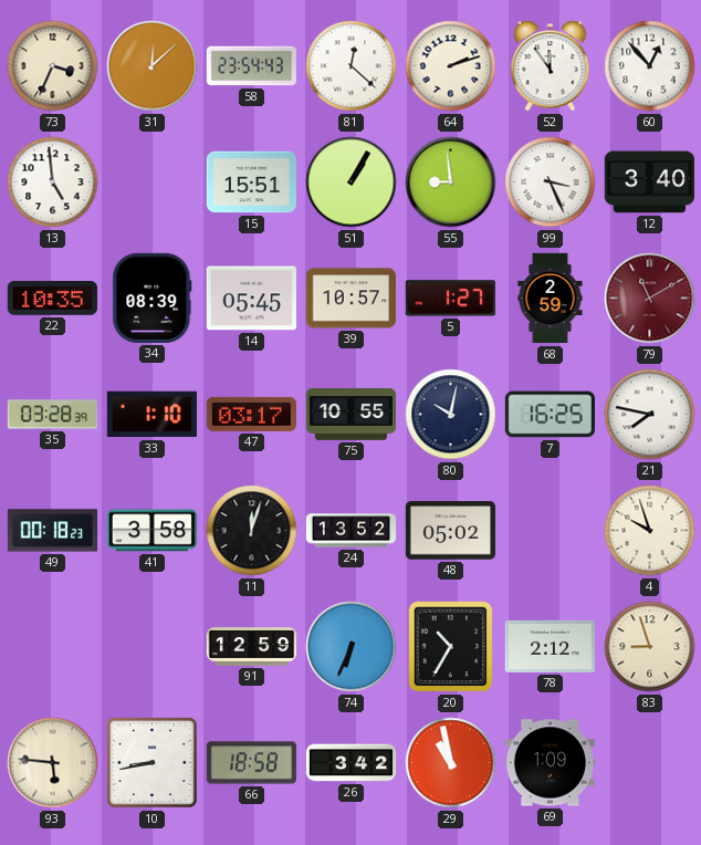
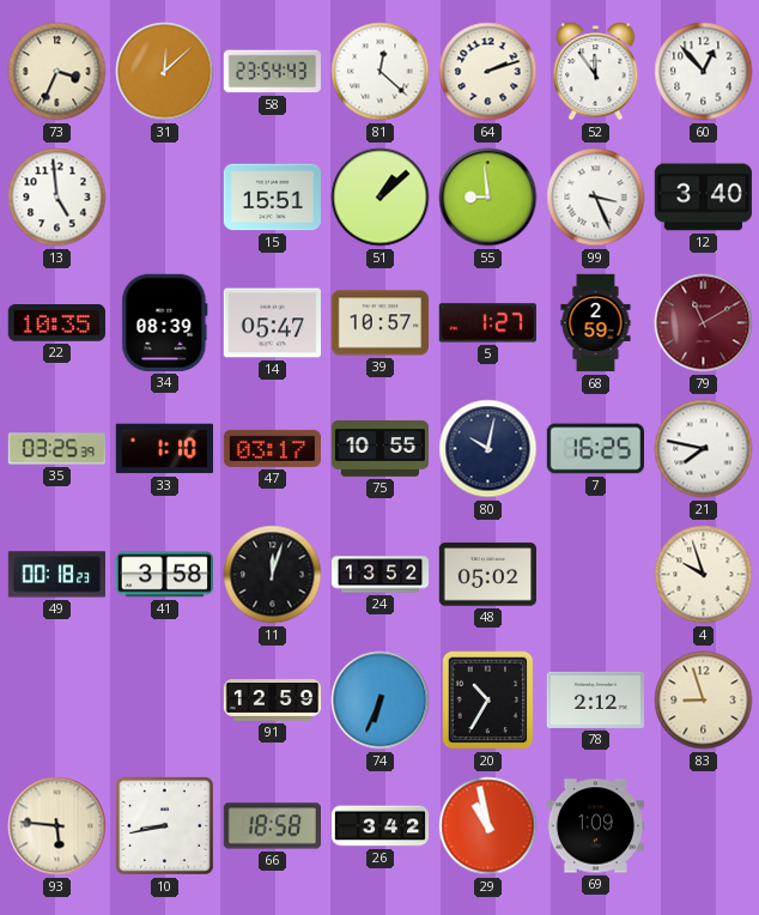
51: 1:05 -> 1:08
14: 05:45 -> 05:47
35: 03:28 -> 03:25
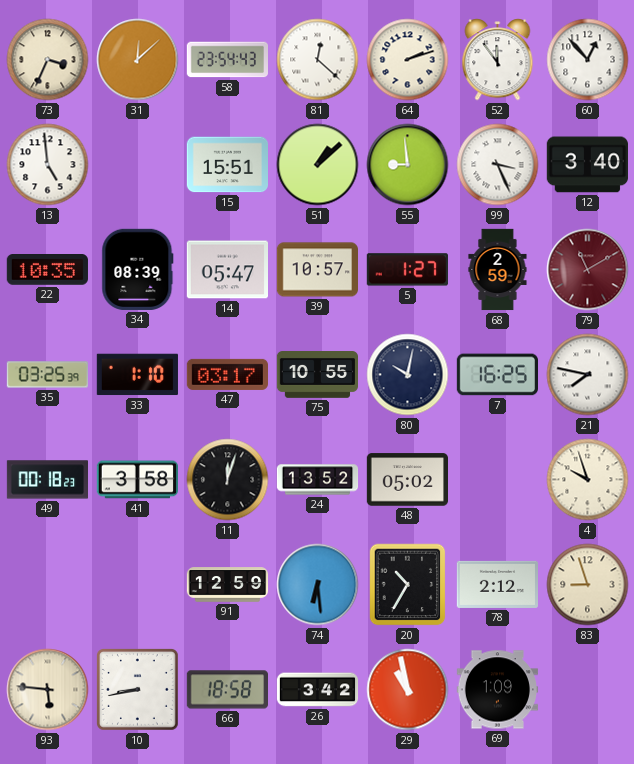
74: 6:34 -> 6:29
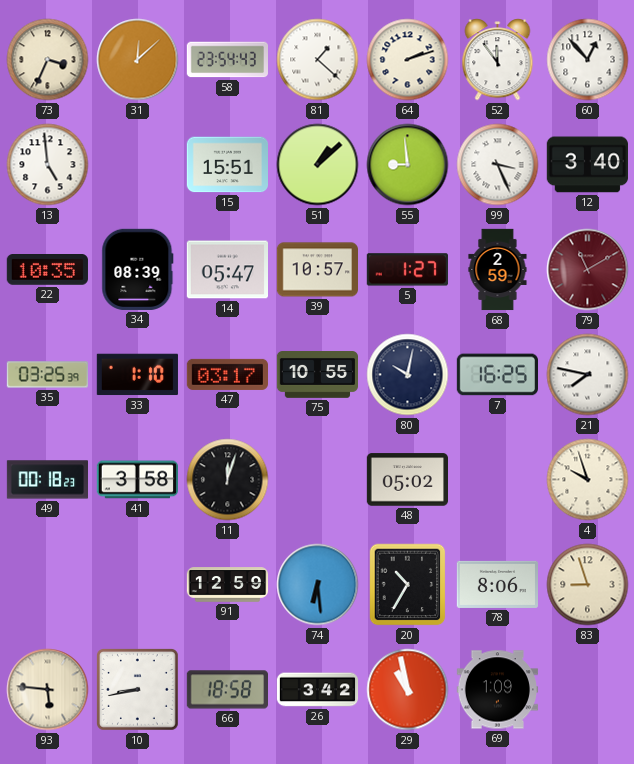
81: 12:22 -> 1:22
24: 13:52 -> none
78: 2:12 -> 8:06
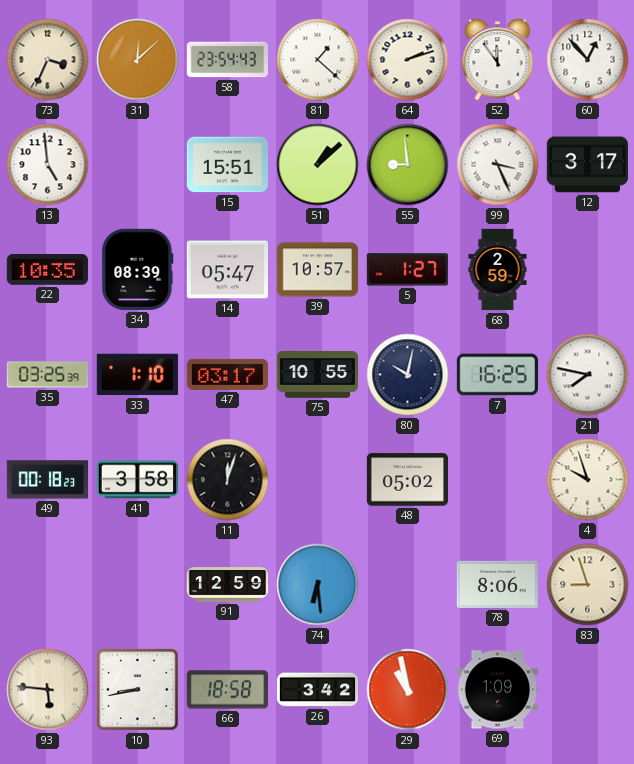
12: 3:40 -> 3:17
79: 11:10 -> none
20: 10:35 -> none
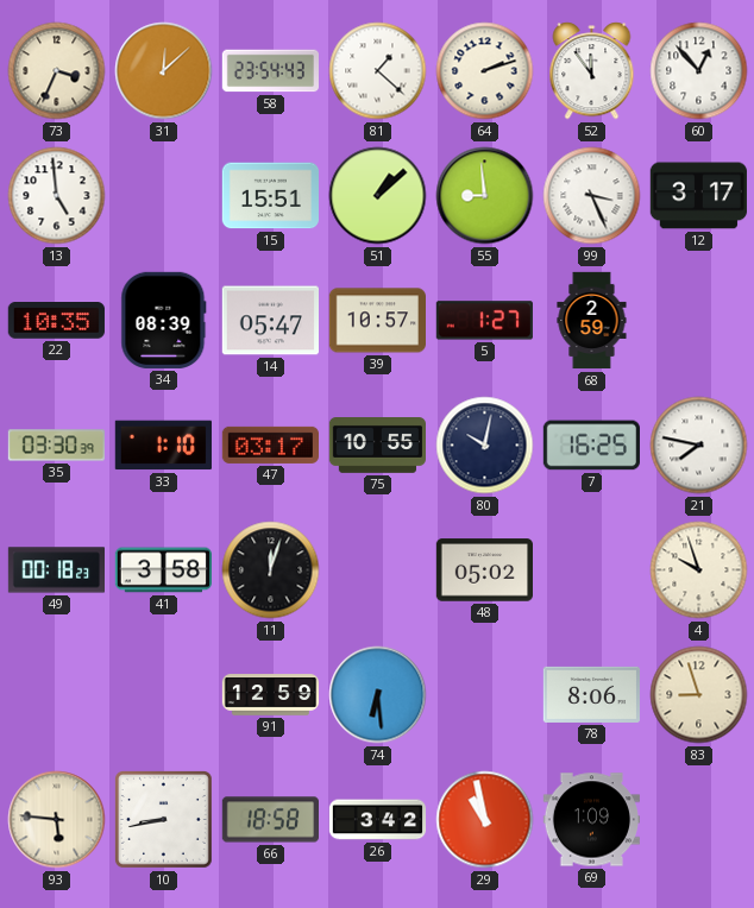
35: 03:25 -> 03:30
